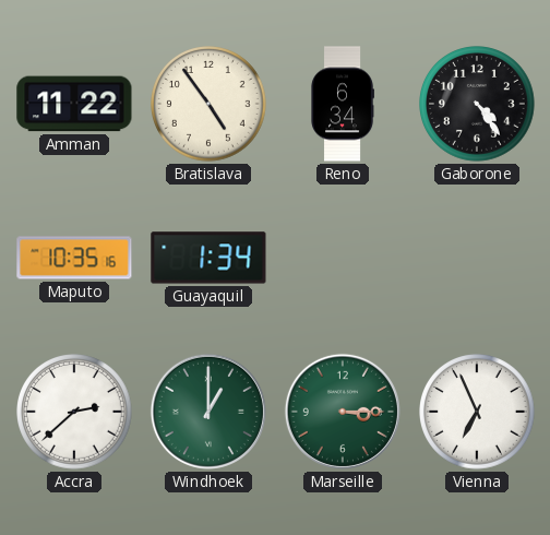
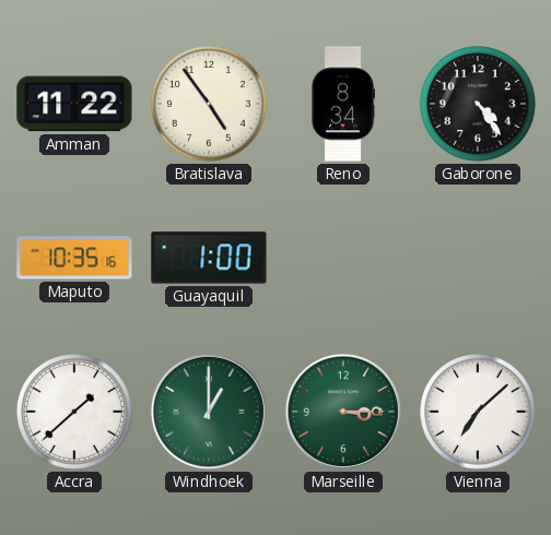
Reno: 6:34 -> 8:34
Guayaquil: 1:34 -> 1:00
Accra: 2:38 -> 1:38
Vienna: 6:56 -> 7:08
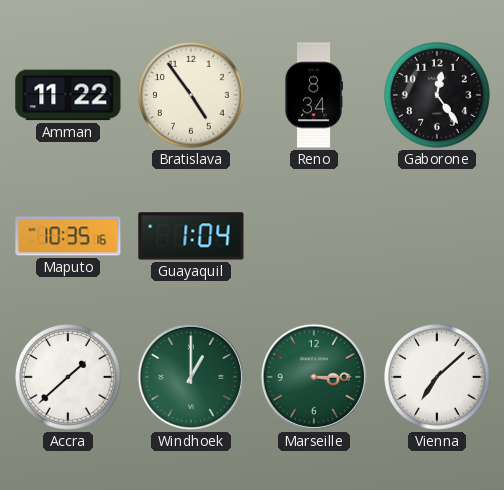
Gaborone: 4:24 -> 12:24
Guayaquil: 1:00 -> 1:04
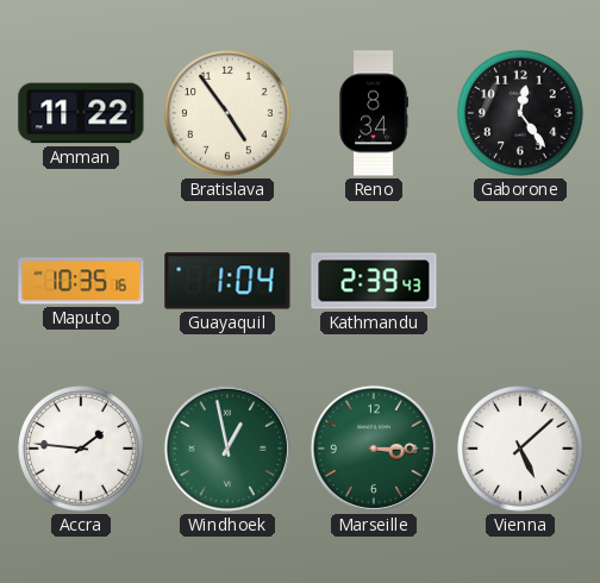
Kathmandu: none -> 2:39
Accra: 1:38 -> 1:46
Windhoek: 1:00 -> 12:58
Vienna: 7:08 -> 5:08
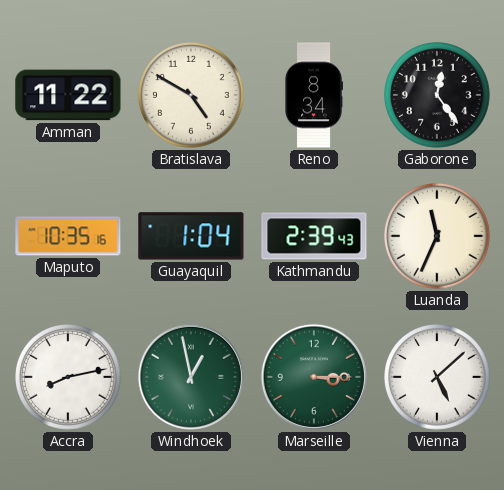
Bratislava: 4:54 -> 4:50
Luanda: none -> 11:34
Accra: 1:46 -> 8:13
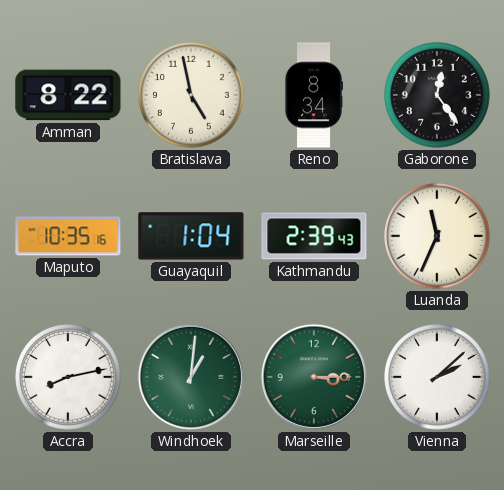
Amman: 11:22 -> 8:22
Bratislava: 4:50 -> 4:58
Windhoek: 12:58 -> 1:01
Vienna: 5:08 -> 2:08
